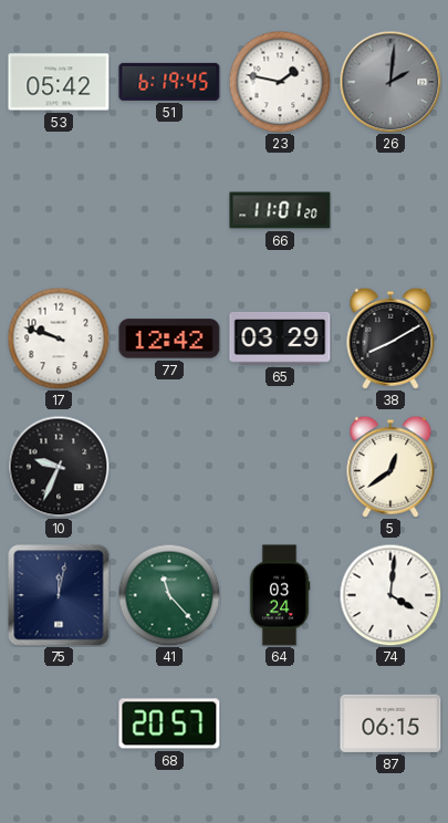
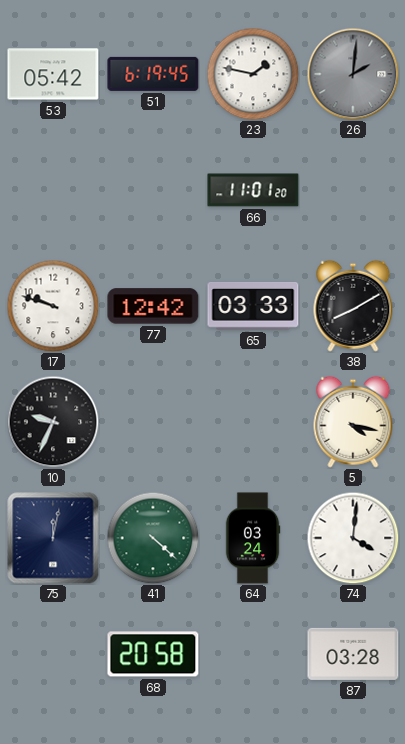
65: 03:29 -> 03:33
5: 12:39 -> 4:17
41: 11:23 -> 4:22
68: 20:57 -> 20:58
87: 06:15 -> 03:28
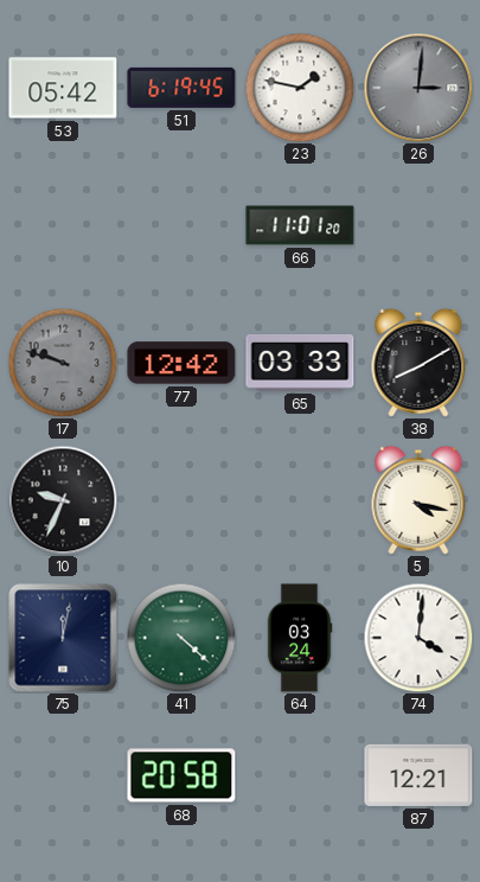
26: 2:01 -> 3:01
17 dial: white -> grey
87: 03:28 -> 12:21
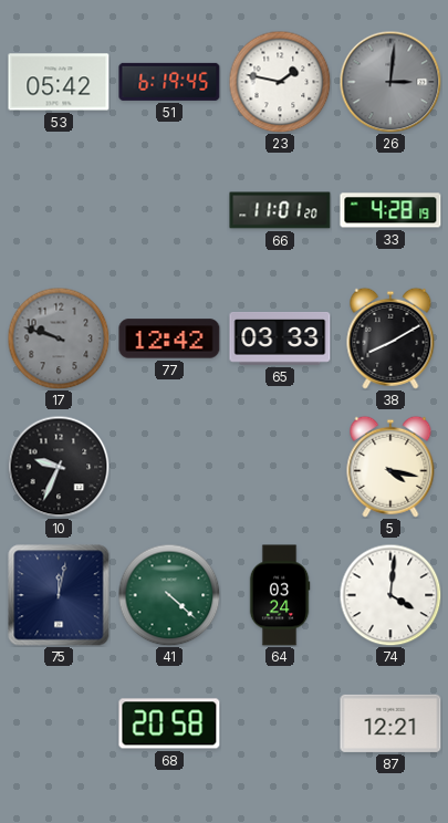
33: none -> 4:28
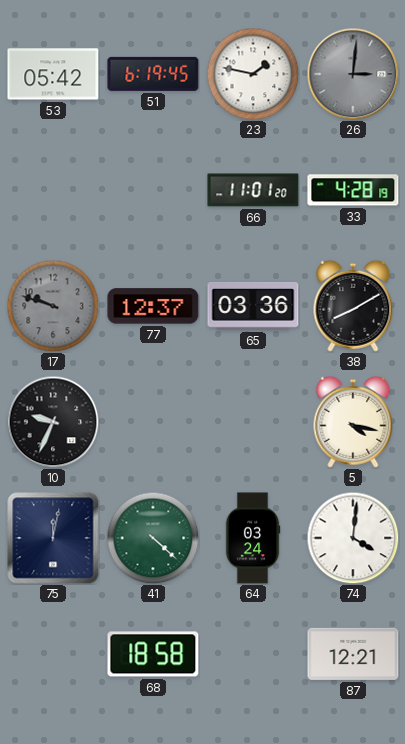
77: 12:42 -> 12:37
65: 03:33 -> 03:36
68: 20:58 -> 18:58
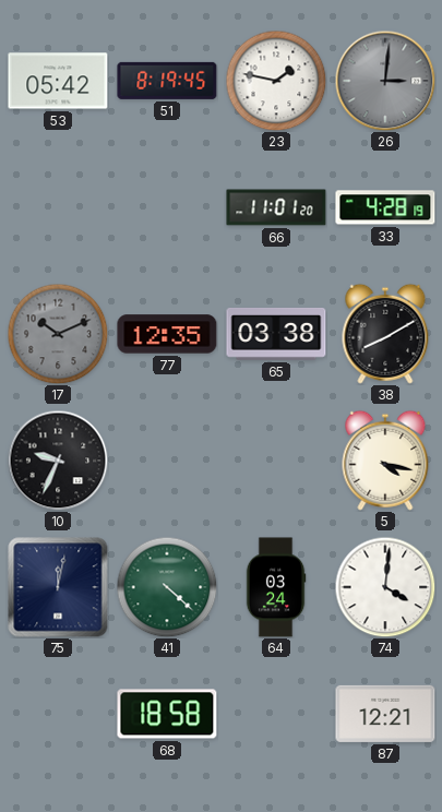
51: 6:19 -> 8:19
17: 9:48 -> 10:11
77: 12:37 -> 12:35
65: 03:36 -> 03:38
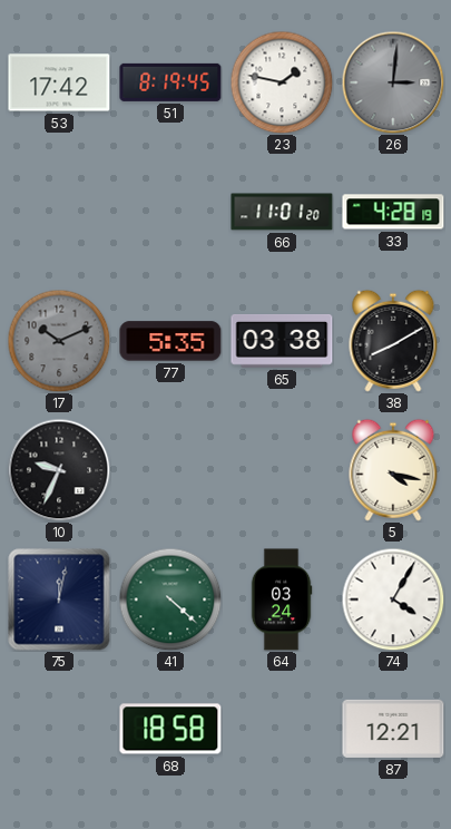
53: 05:42 -> 17:42
77: 12:35 -> 5:35
74: 4:01 -> 4:05
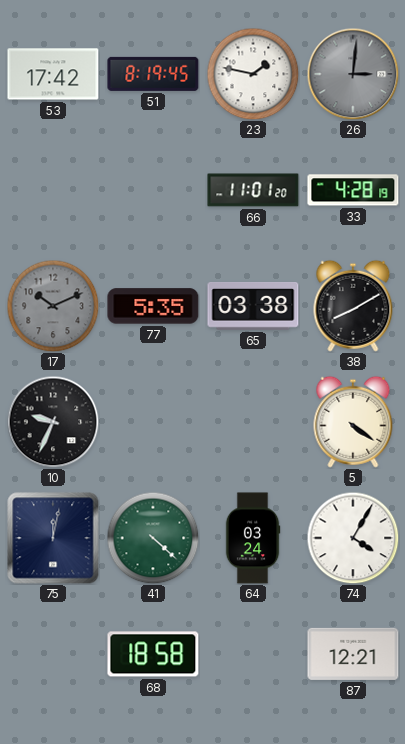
5: 4:17 -> 4:21
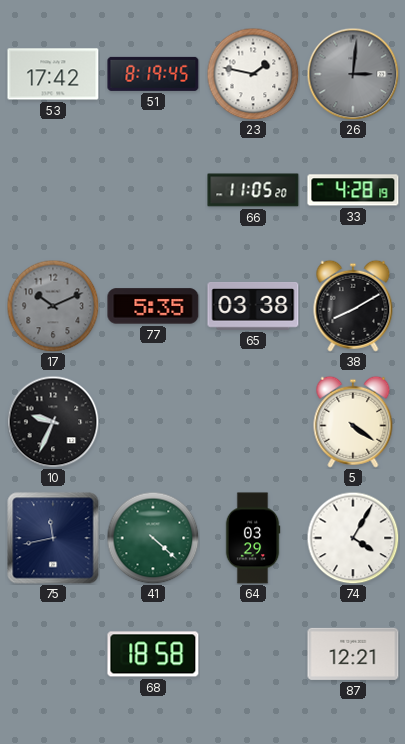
66: 11:01 -> 11:05
75: 12:02 -> 11:43
64: 03:24 -> 03:29
